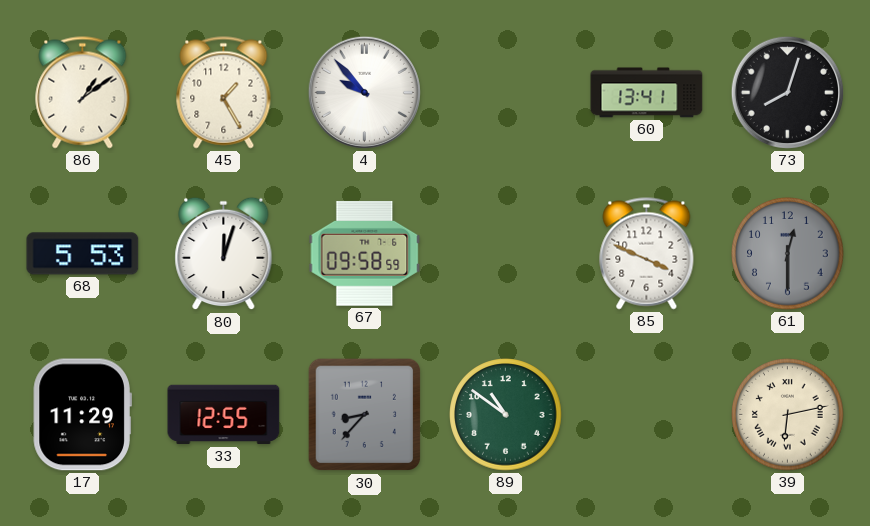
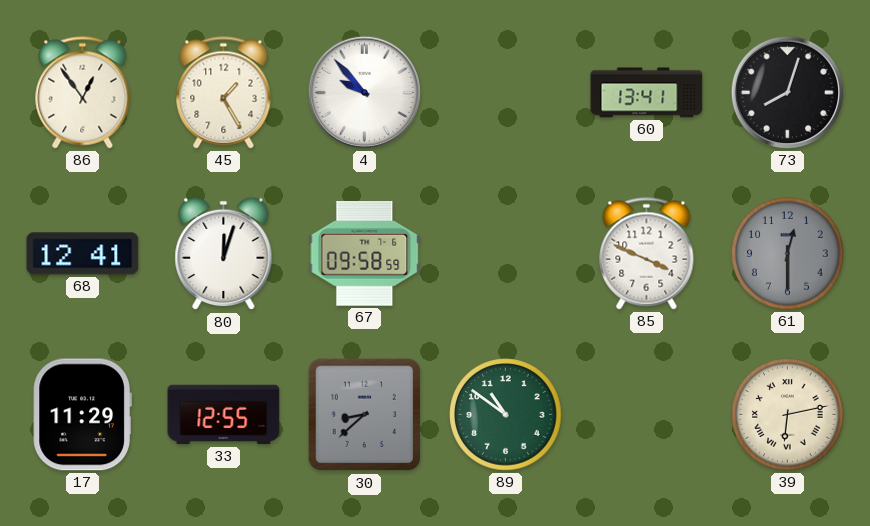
86: 1:09 -> 12:54
68: 5:53 -> 12:41
30: 8:37 -> 8:38
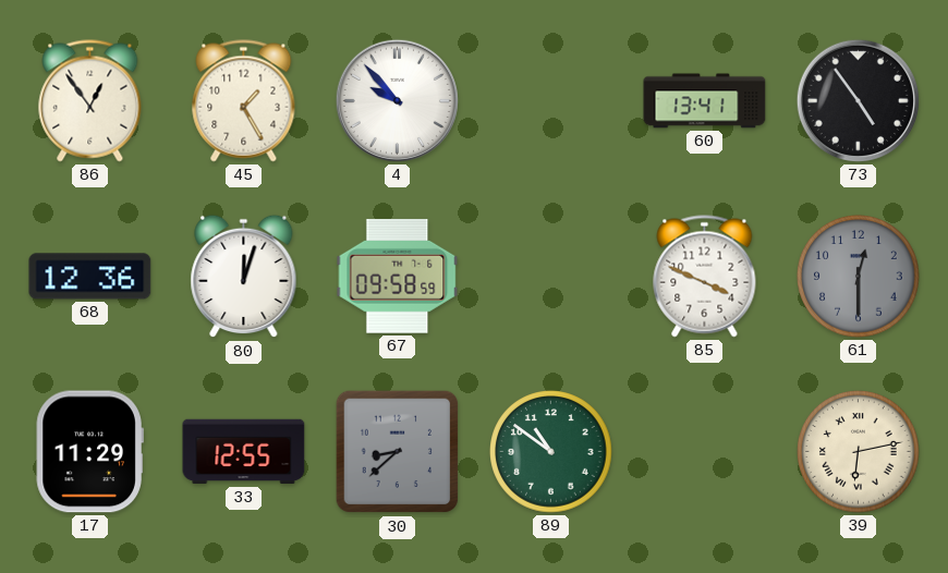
73: 8:03 -> 4:54
68: 12:41 -> 12:36
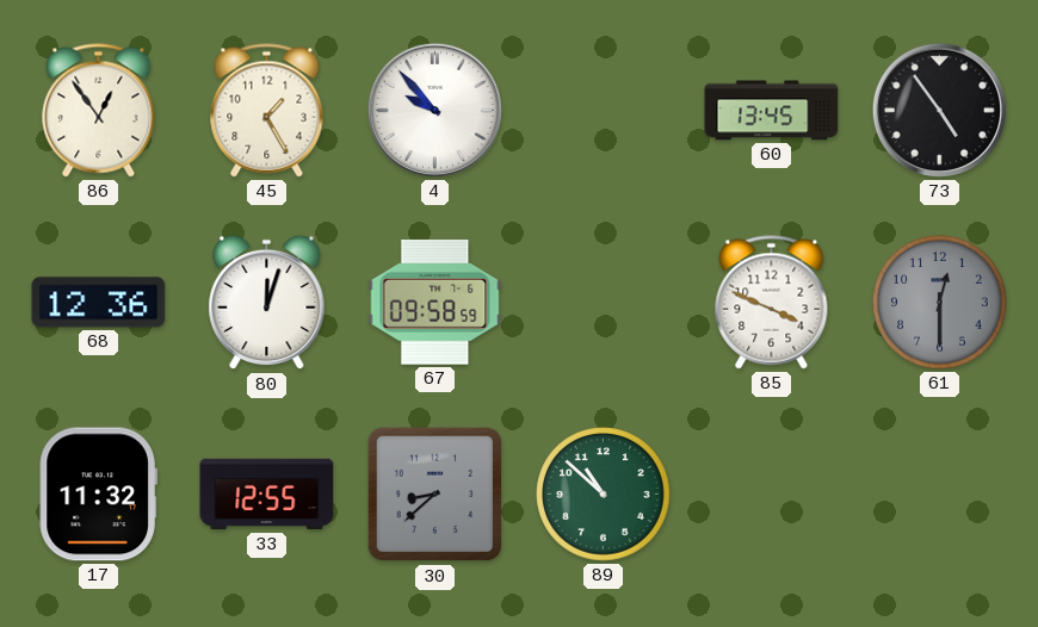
60: 13:41 -> 13:45
17: 11:29 -> 11:32
89: 10:51 -> 10:52
39: 6:13 -> none
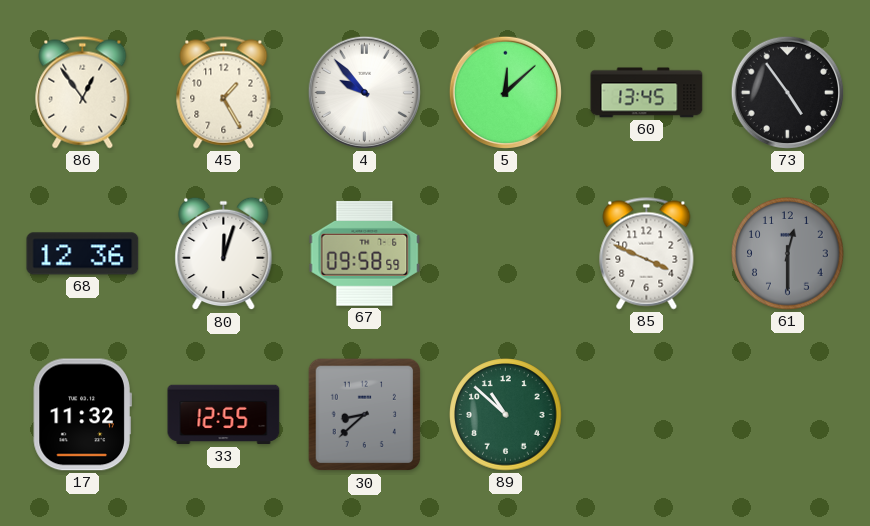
5: none -> 12:08
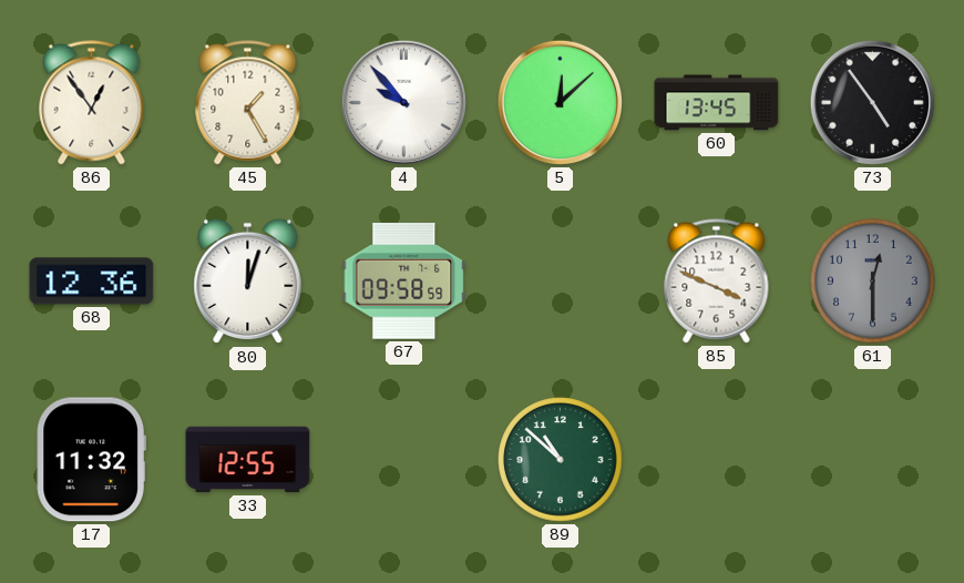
30: 8:38 -> none
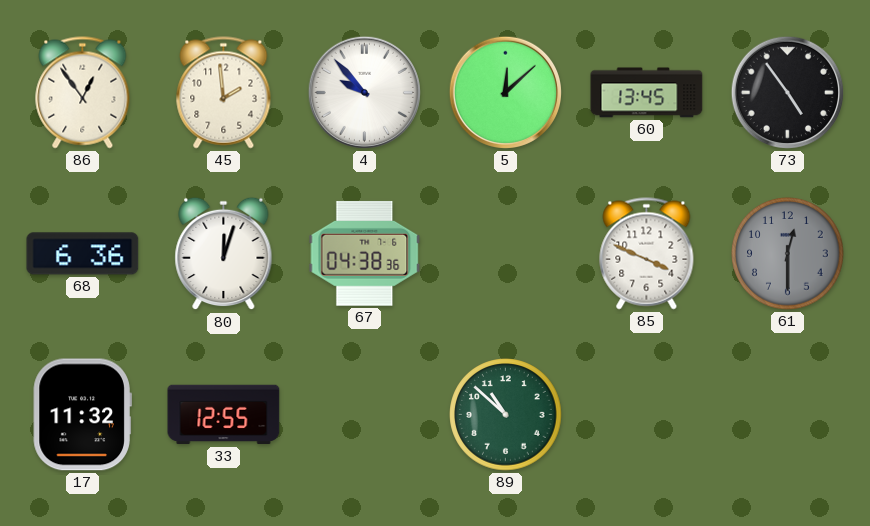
45: 1:25 -> 1:59
68: 12:36 -> 6:36
67: 09:58 -> 04:38
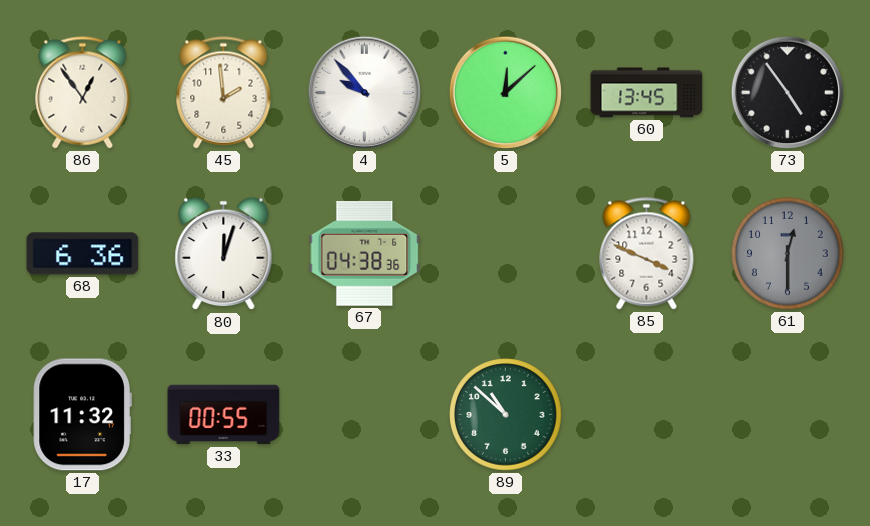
33: 12:55 -> 00:55
